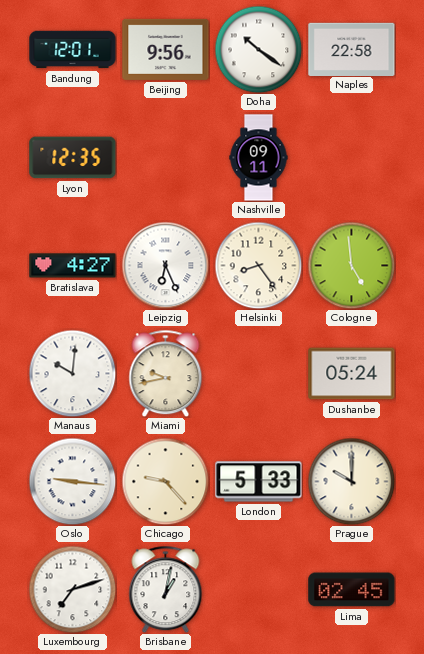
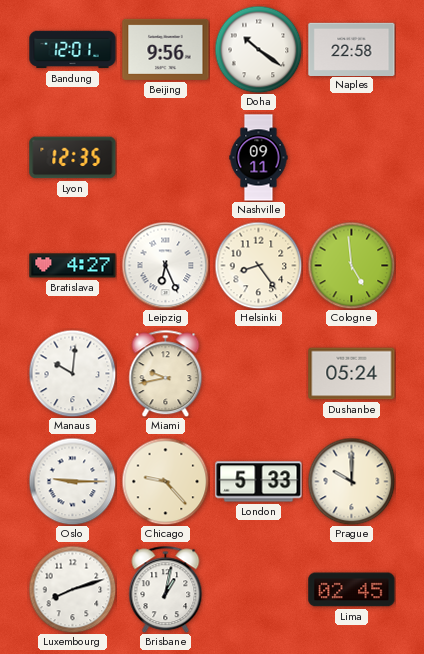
Oslo: 9:16 -> 9:15
Luxembourg: 7:12 -> 8:12
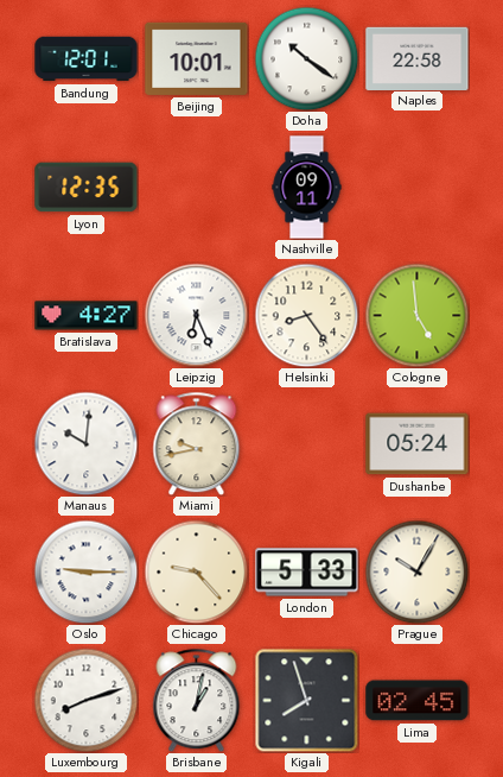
Beijing: 9:56 -> 10:01
Prague: 10:00 -> 10:05
Kigali: none -> 7:57
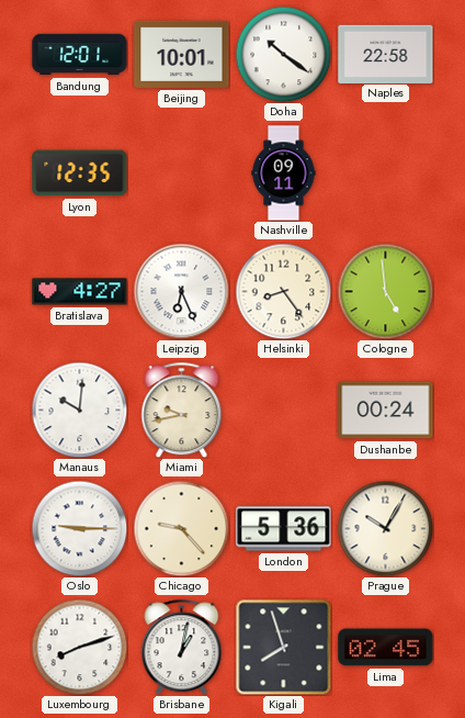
Dushanbe: 05:24 -> 00:24
London: 5:33 -> 5:36
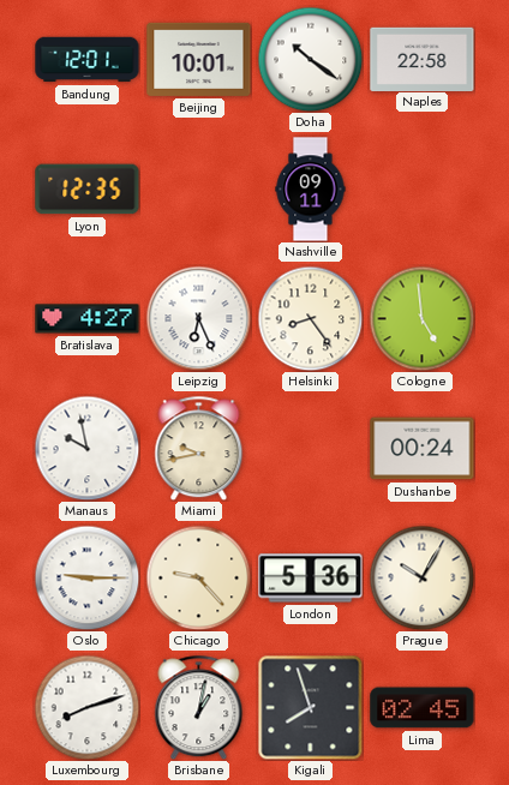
Manaus: 10:01 -> 9:58
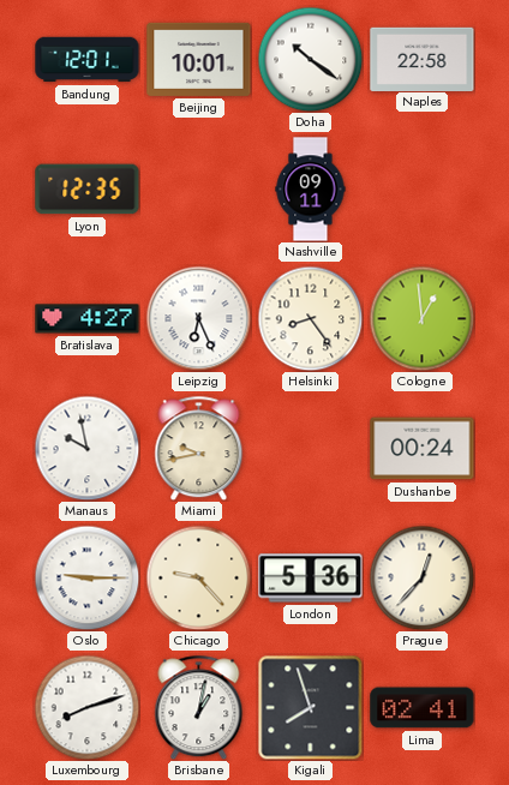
Cologne: 4:59 -> 12:59
Prague: 10:05 -> 12:37
Lima: 02:45 -> 02:41
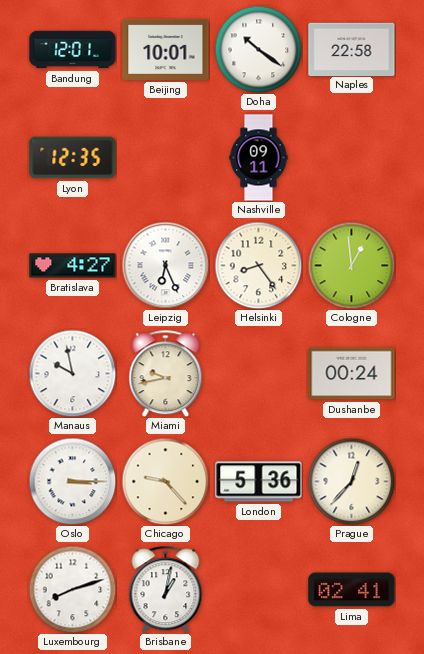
Oslo: 9:15 -> 3:15
Kigali: 7:57 -> none
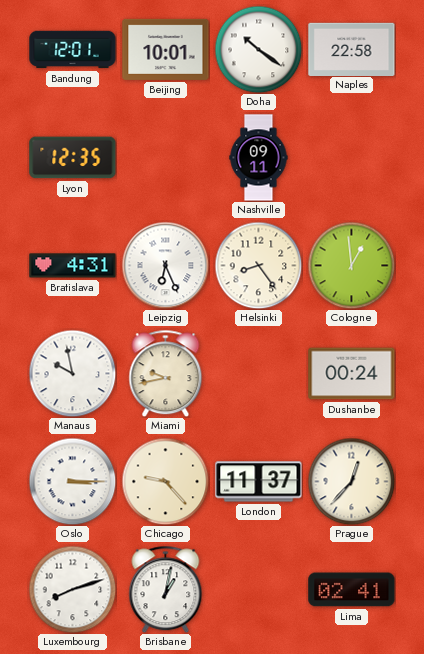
Bratislava: 4:27 -> 4:31
London: 5:36 -> 11:37
